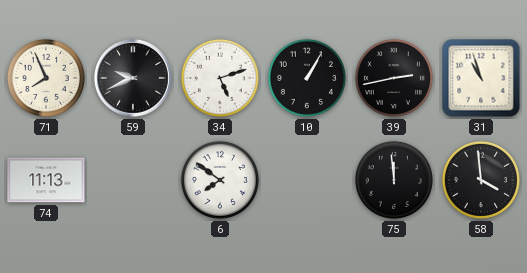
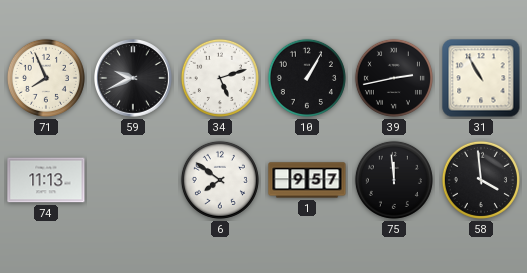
31: 10:57 -> 10:55
1: none -> 9:57
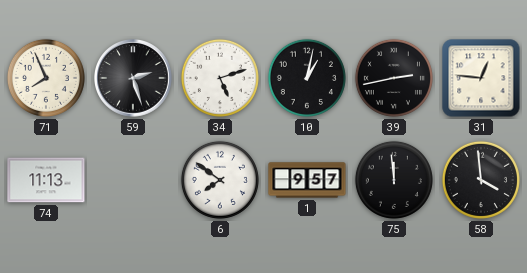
59: 9:41 -> 2:27
10: 1:05 -> 1:02
31: 10:55 -> 12:46
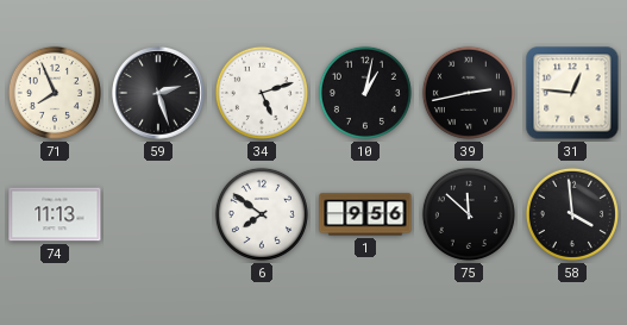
1: 9:57 -> 9:56
75: 11:59 -> 11:52
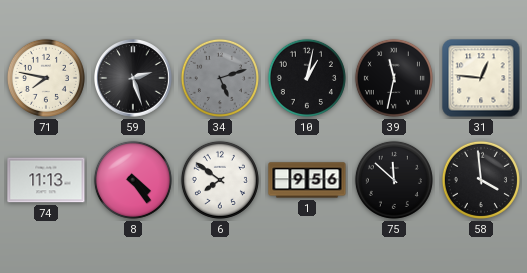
71: 7:56 -> 7:47
34 dial: white -> grey
39: 2:43 -> 11:32
8: none -> 4:24
